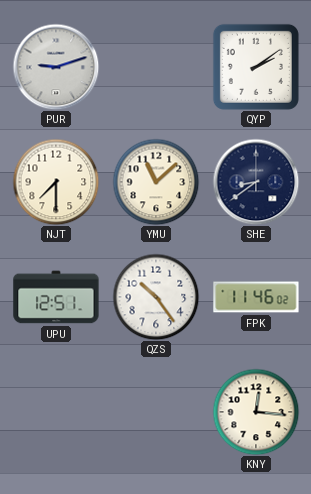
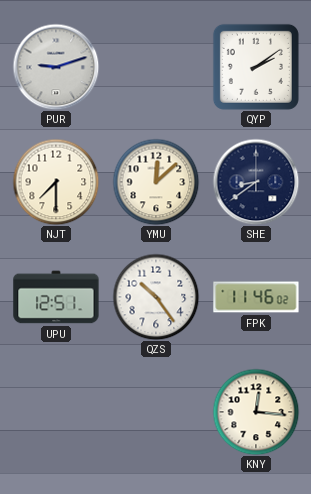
YMU: 11:08 -> 12:08
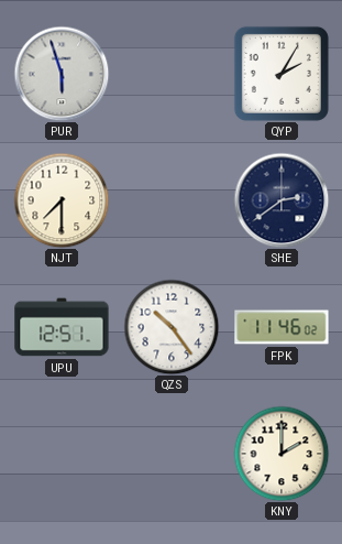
PUR: 9:12 -> 5:57
QYP: 2:09 -> 2:05
YMU: 12:08 -> none
SHE: 8:39 -> 2:39
KNY: 12:16 -> 2:00
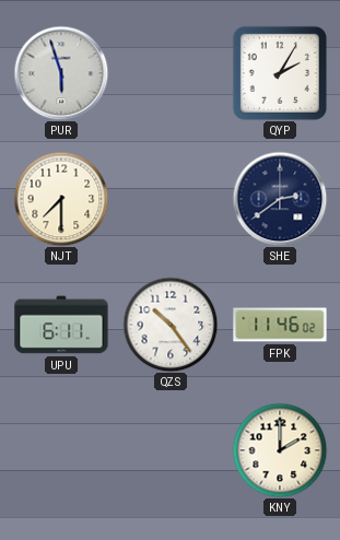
UPU: 12:51 -> 6:11
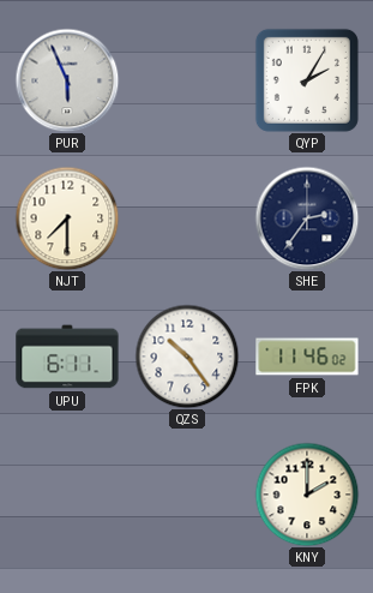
PUR: 5:57 -> 5:56
SHE: 2:39 -> 2:36
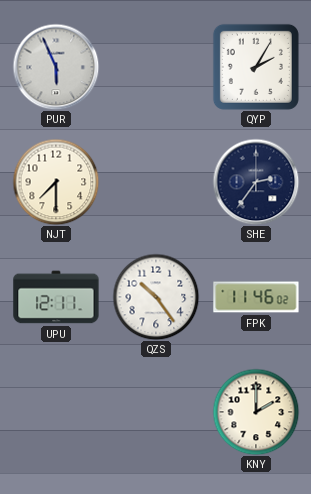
UPU: 6:11 -> 12:11
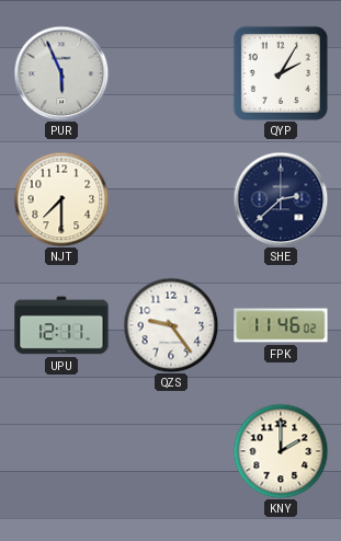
SHE: 2:36 -> 2:38
QZS: 10:24 -> 9:24
